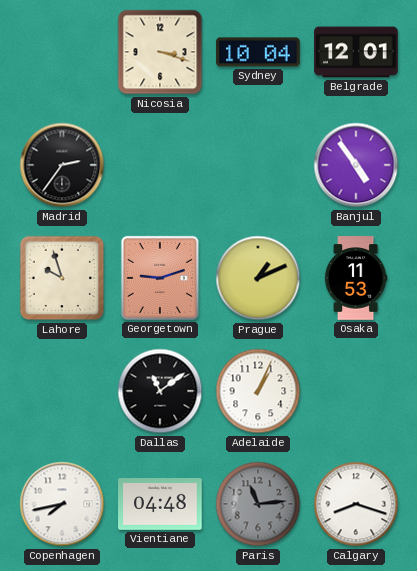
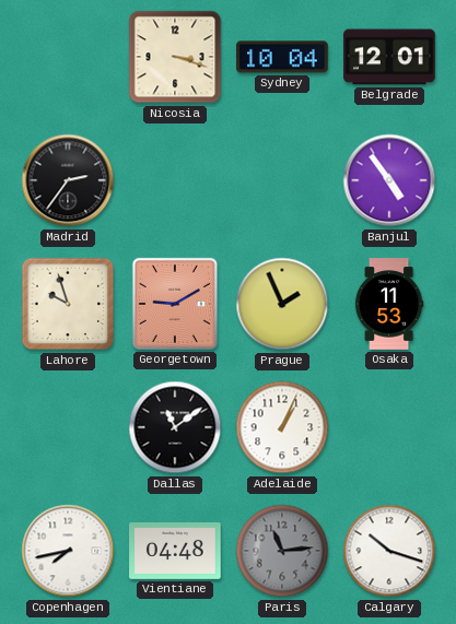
Georgetown: 9:12 -> 9:10
Prague: 1:11 -> 1:56
Calgary: 8:18 -> 10:18
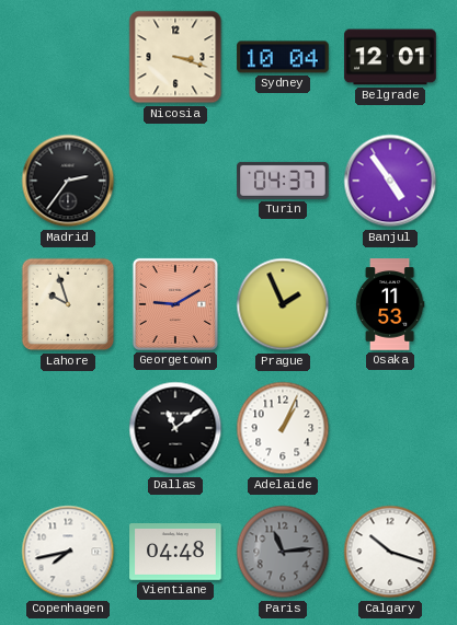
Turin: none -> 04:37
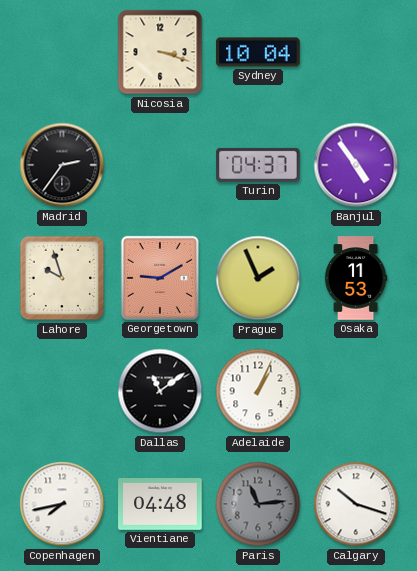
Belgrade: 12:01 -> none
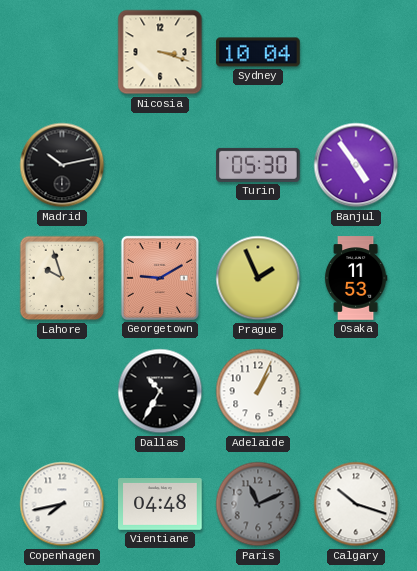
Madrid: 2:36 -> 10:13
Turin: 04:37 -> 05:30
Dallas: 11:09 -> 10:35
Paris: 11:14 -> 11:11
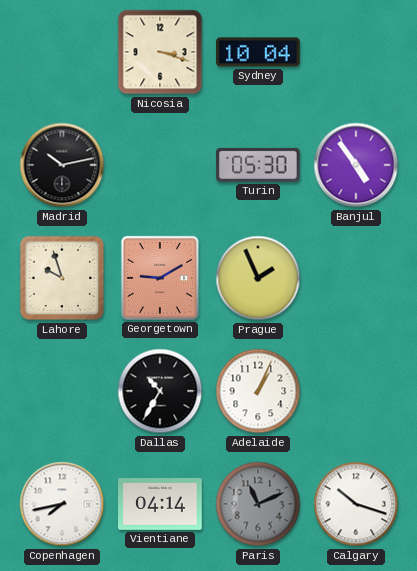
Osaka: 11:53 -> none
Vientiane: 04:48 -> 04:14
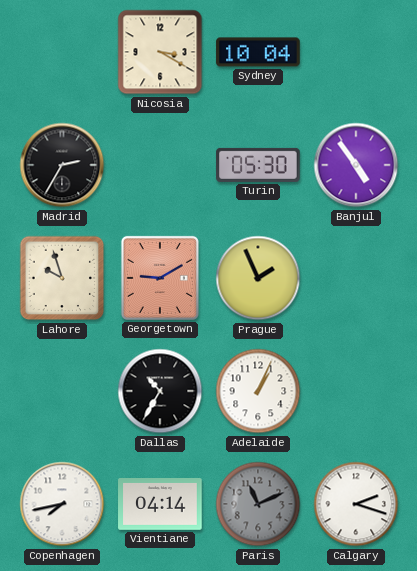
Nicosia: 3:18 -> 3:20
Madrid: 10:13 -> 2:35
Calgary: 10:18 -> 2:18
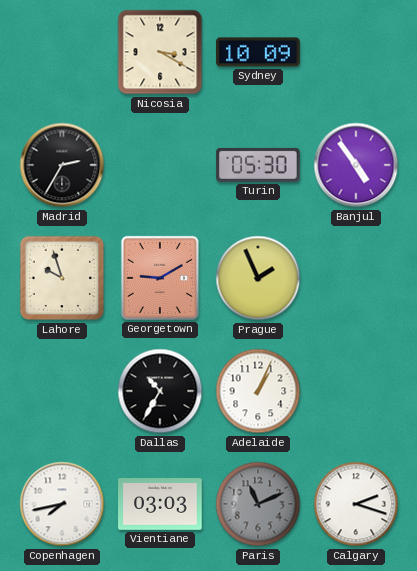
Sydney: 10:04 -> 10:09
Vientiane: 04:14 -> 03:03
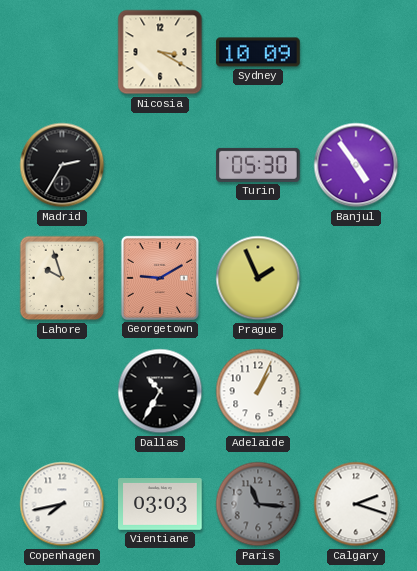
Paris: 11:11 -> 11:16
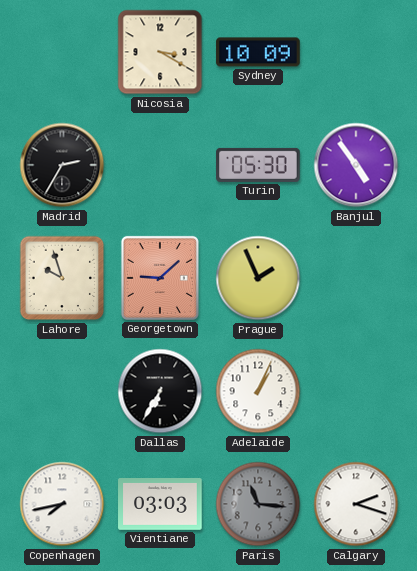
Georgetown: 9:10 -> 9:08
Dallas: 10:35 -> 6:35
